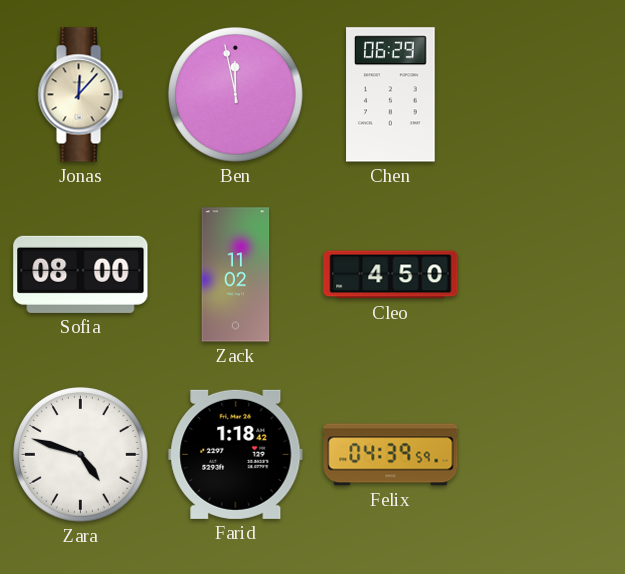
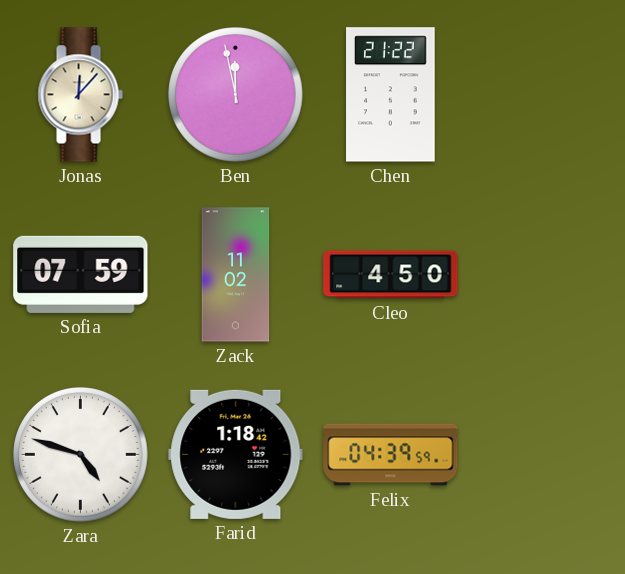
Chen: 06:29 -> 21:22
Sofia: 08:00 -> 07:59
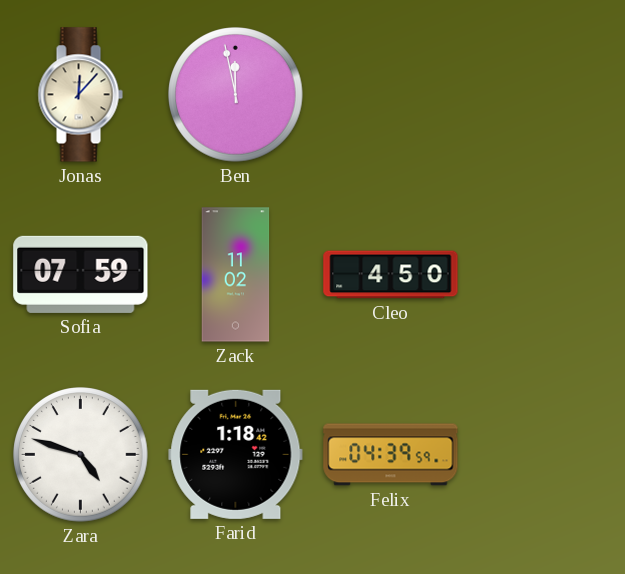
Chen: 21:22 -> none
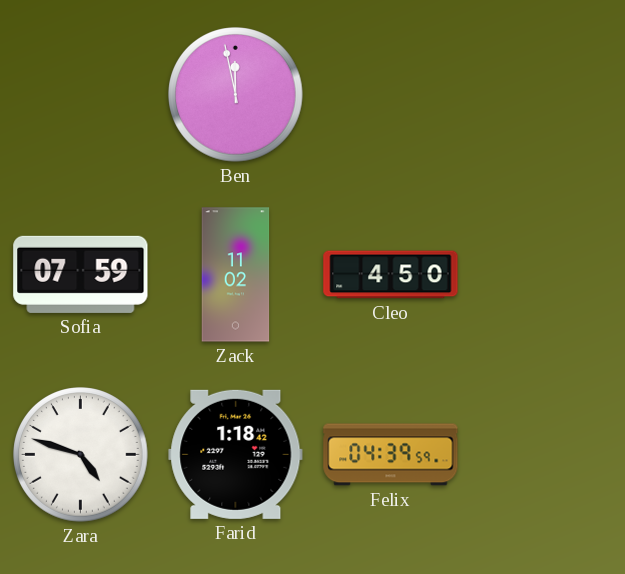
Jonas: 12:07 -> none
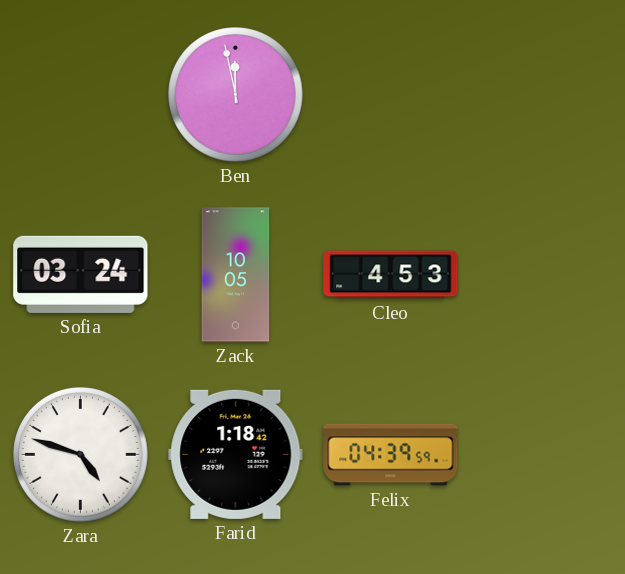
Sofia: 07:59 -> 03:24
Zack: 11:02 -> 10:05
Cleo: 4:50 -> 4:53
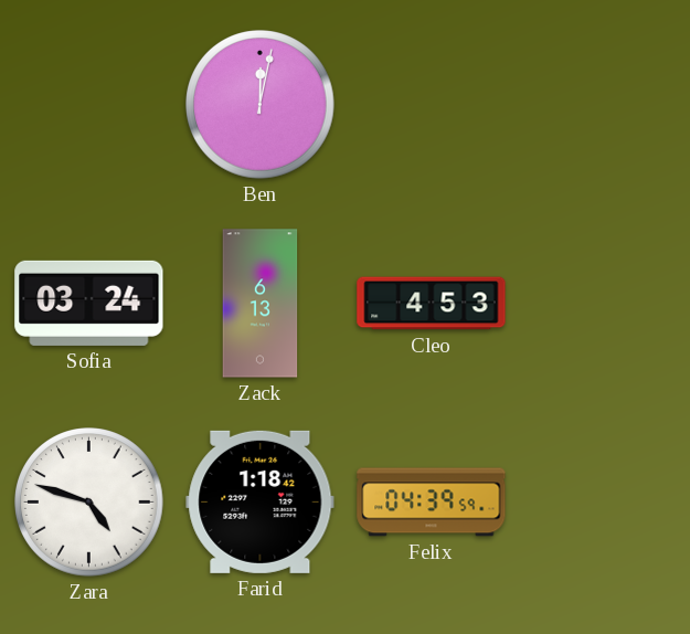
Ben: 11:58 -> 12:02
Zack: 10:05 -> 6:13
